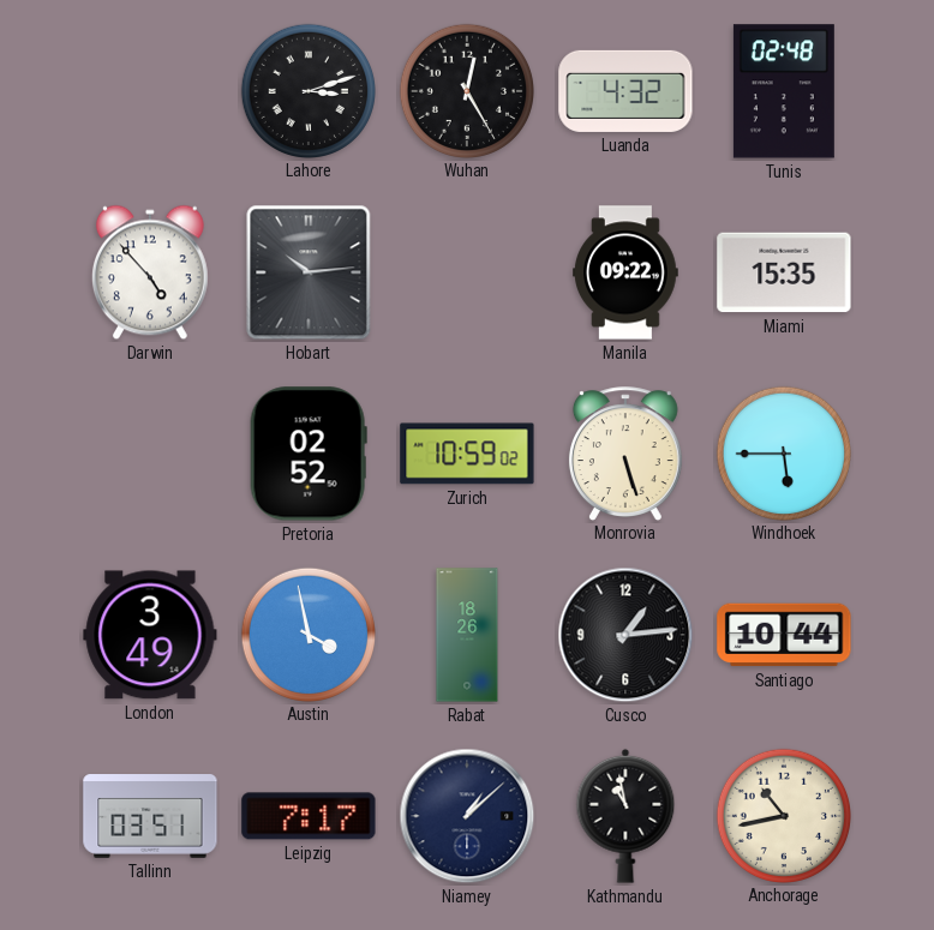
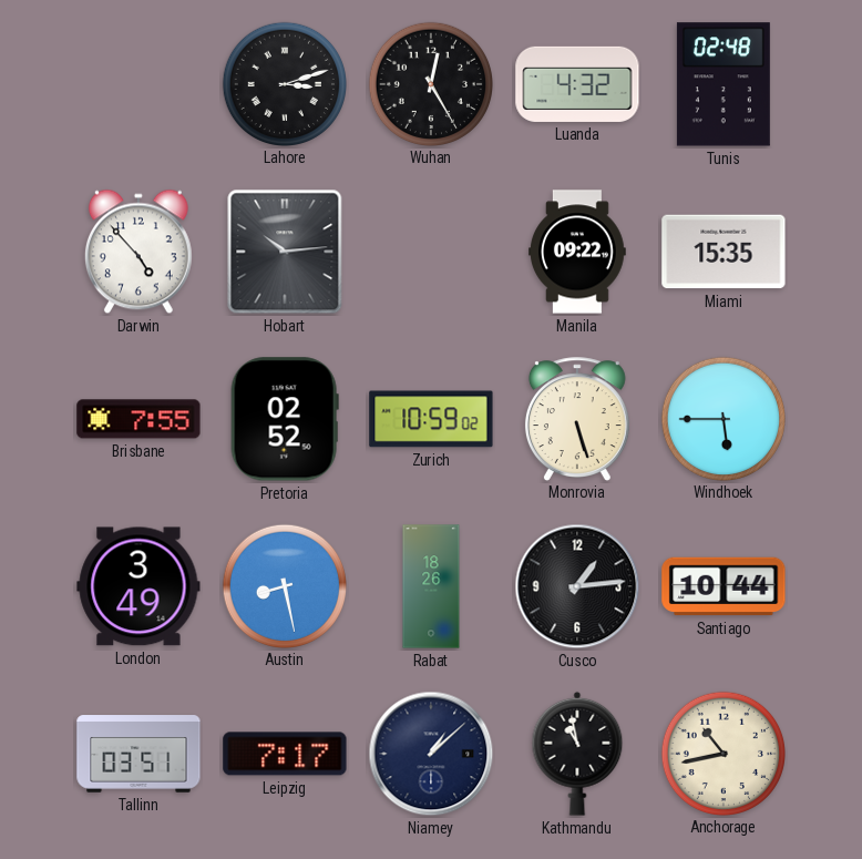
Brisbane: none -> 7:55
Austin: 3:58 -> 8:28
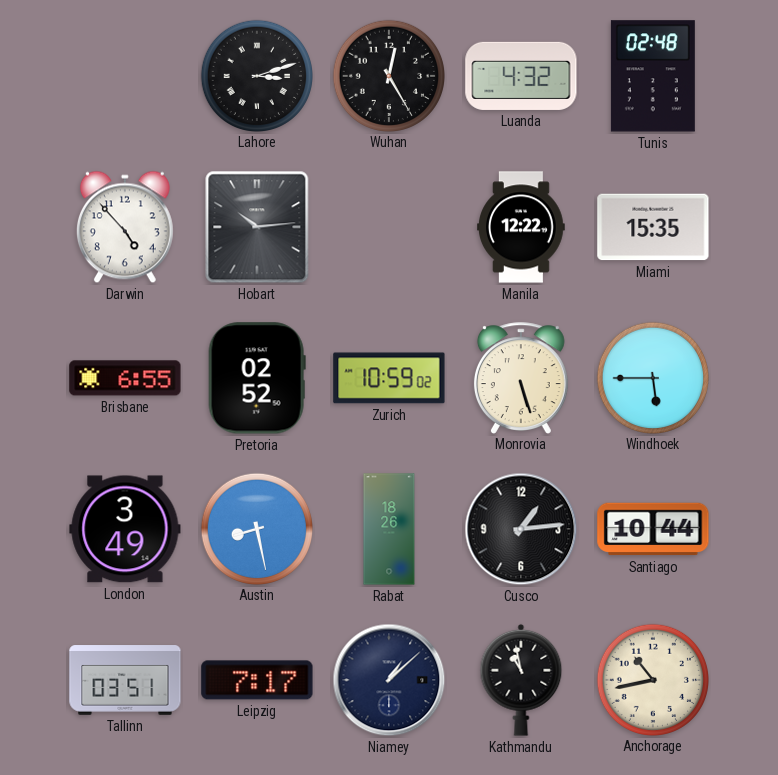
Manila: 09:22 -> 12:22
Brisbane: 7:55 -> 6:55
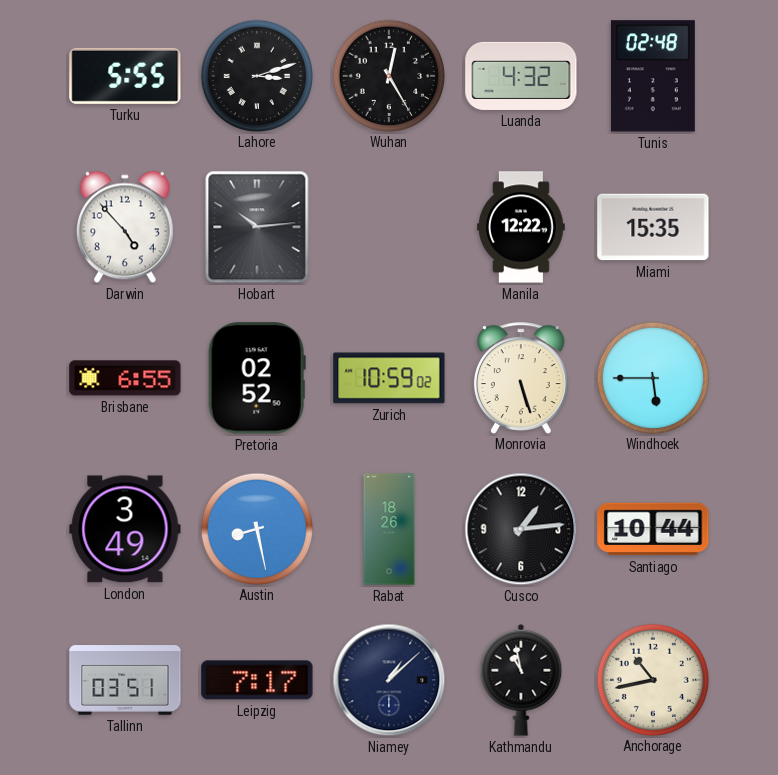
Turku: none -> 5:55
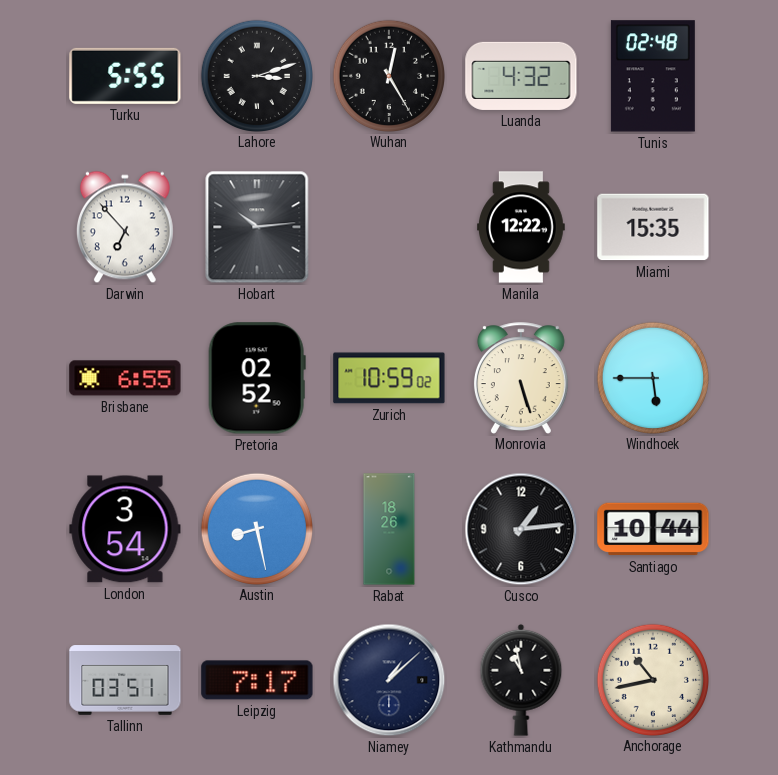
Darwin: 4:53 -> 6:53
London: 3:49 -> 3:54
